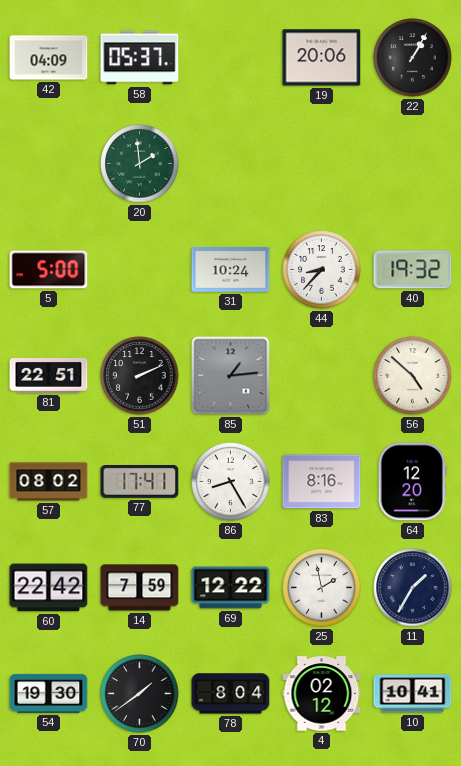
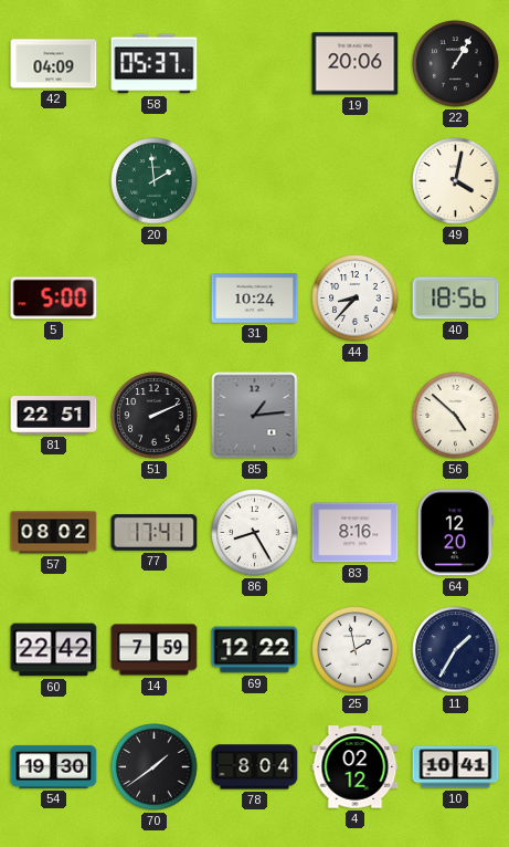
49: none -> 4:02
40: 19:32 -> 18:56
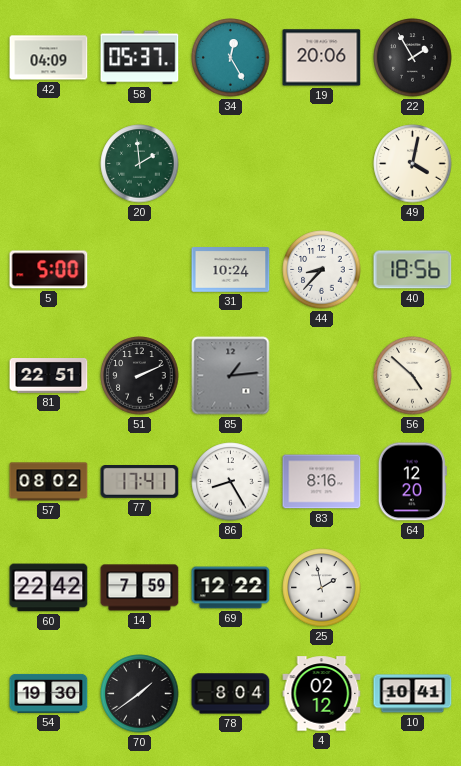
34: none -> 12:25
22: 1:05 -> 1:55
11: 1:35 -> none
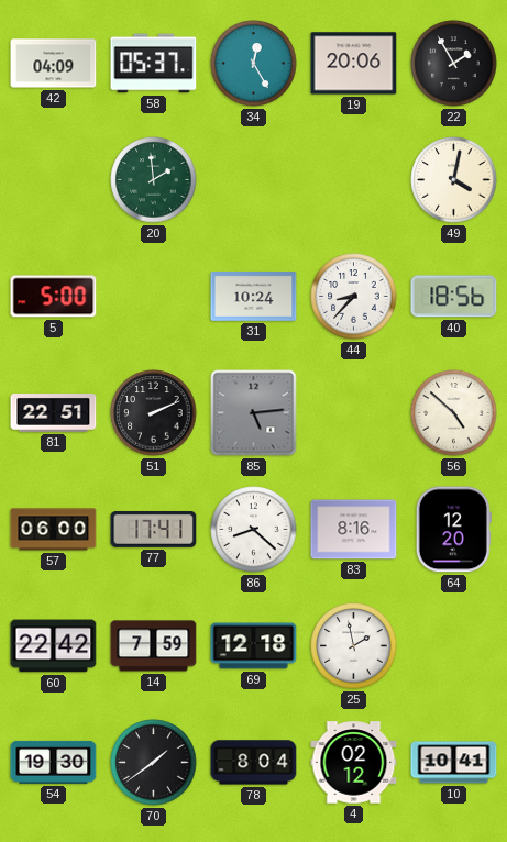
85: 1:14 -> 5:14
57: 08:02 -> 06:00
86: 8:25 -> 8:22
69: 12:22 -> 12:18
